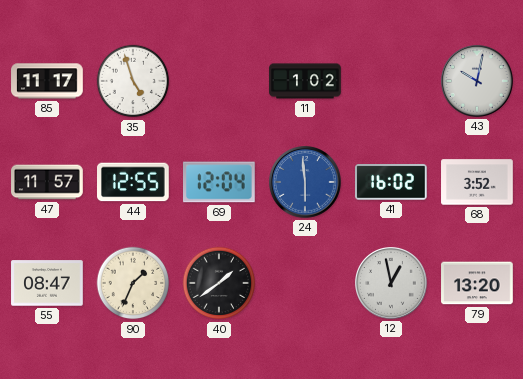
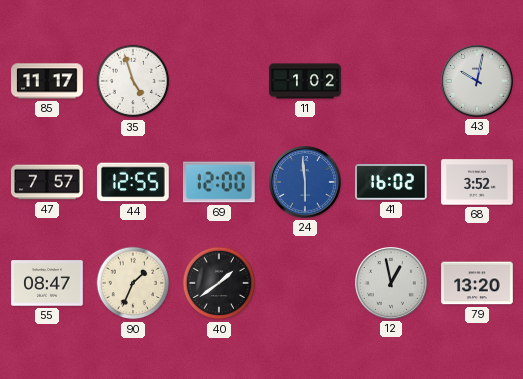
47: 11:57 -> 7:57
69: 12:04 -> 12:00
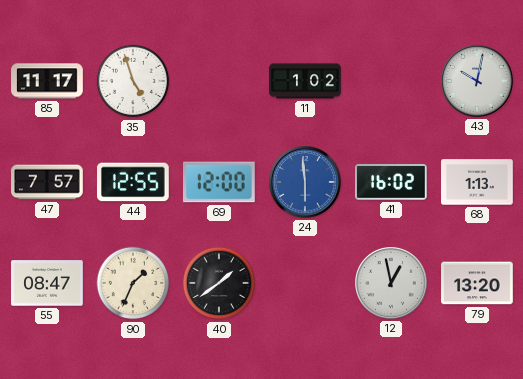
68: 3:52 -> 1:13
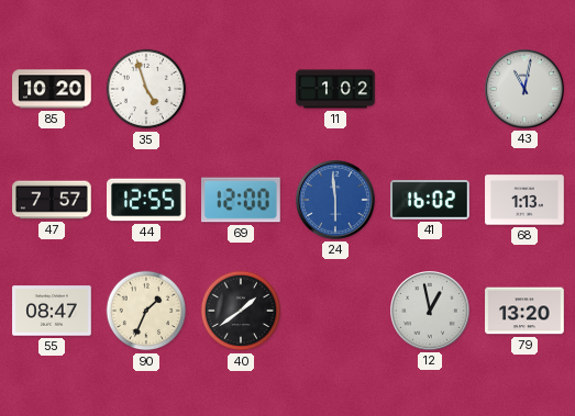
85: 11:17 -> 10:20
43: 10:02 -> 11:02
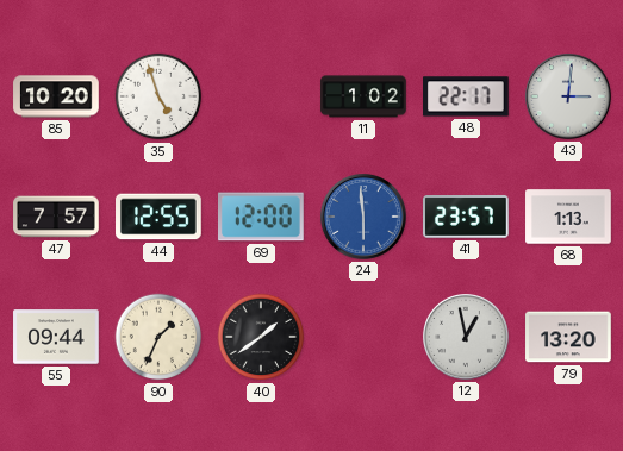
48: none -> 22:17
43: 11:02 -> 3:01
41: 16:02 -> 23:57
55: 08:47 -> 09:44
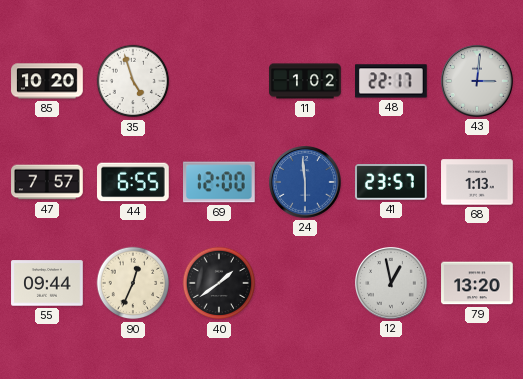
44: 12:55 -> 6:55
90: 1:34 -> 12:34
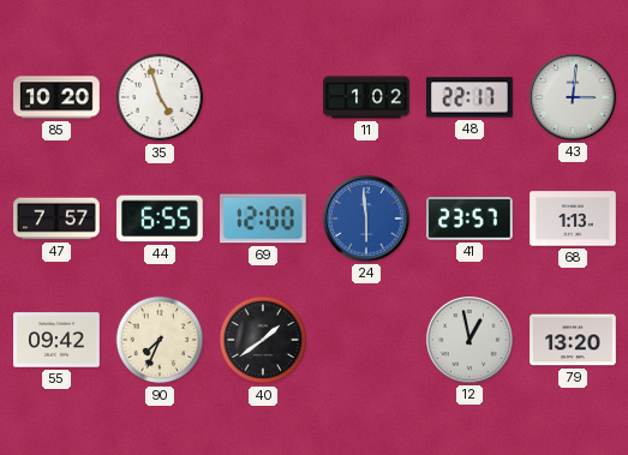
55: 09:44 -> 09:42
90: 12:34 -> 7:34
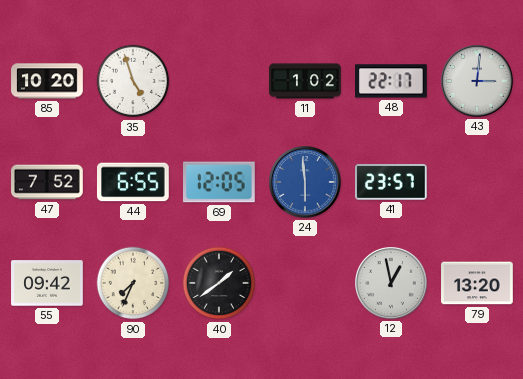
47: 7:57 -> 7:52
69: 12:00 -> 12:05
68: 1:13 -> none
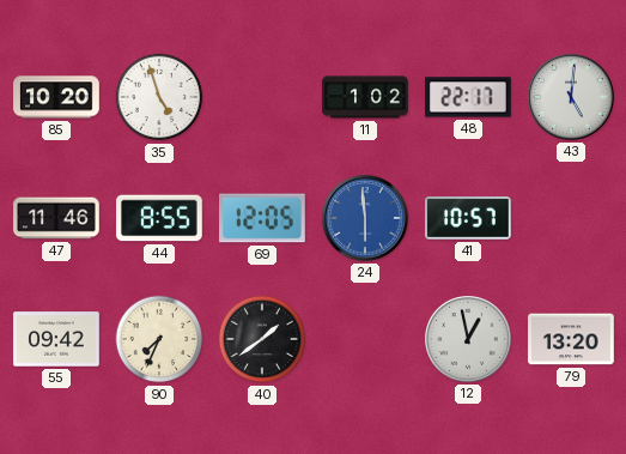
43: 3:01 -> 5:01
47: 7:52 -> 11:46
44: 6:55 -> 8:55
41: 23:57 -> 10:57
